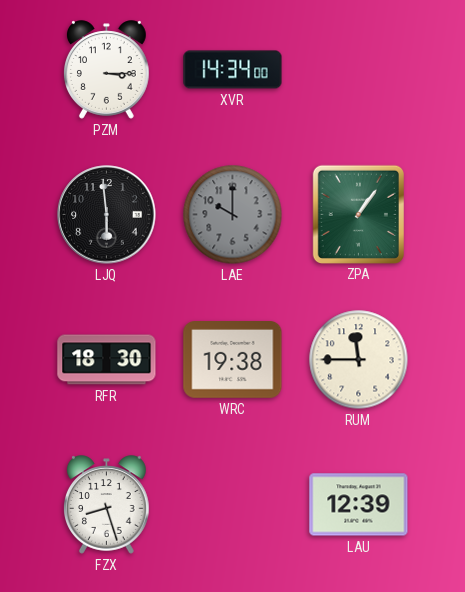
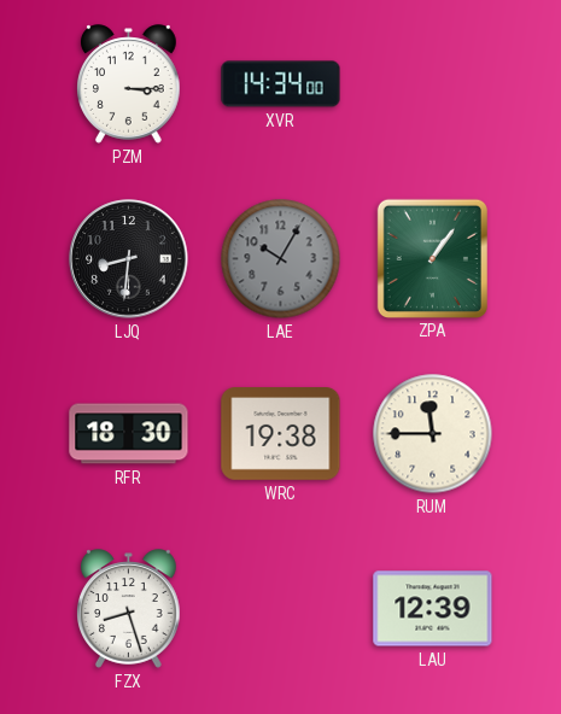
LJQ: 5:59 -> 8:31
LAE: 10:00 -> 10:05
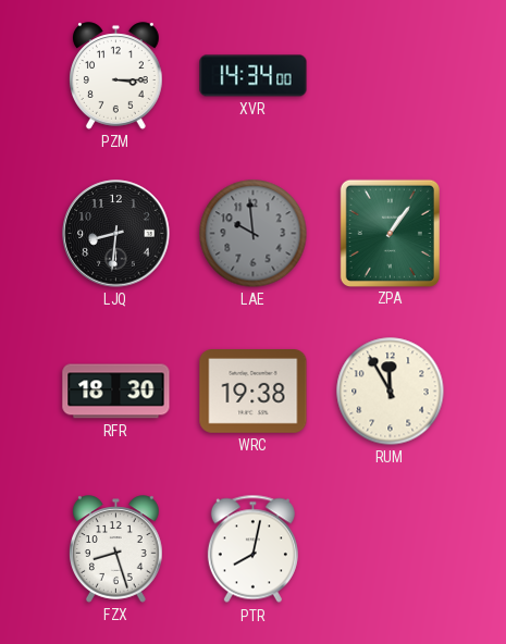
LAE: 10:05 -> 9:59
RUM: 11:45 -> 11:55
PTR: none -> 8:02
LAU: 12:39 -> none
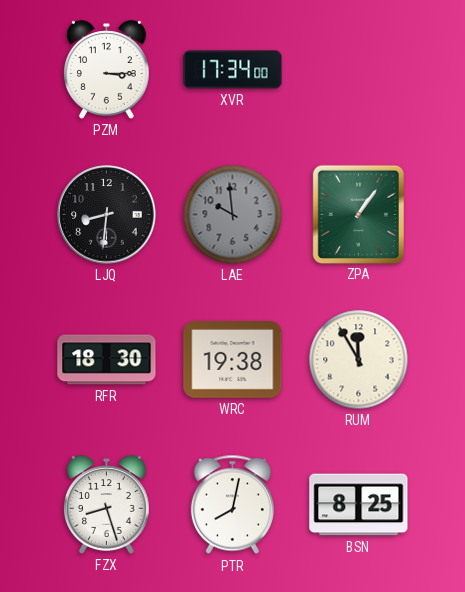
XVR: 14:34 -> 17:34
BSN: none -> 8:25
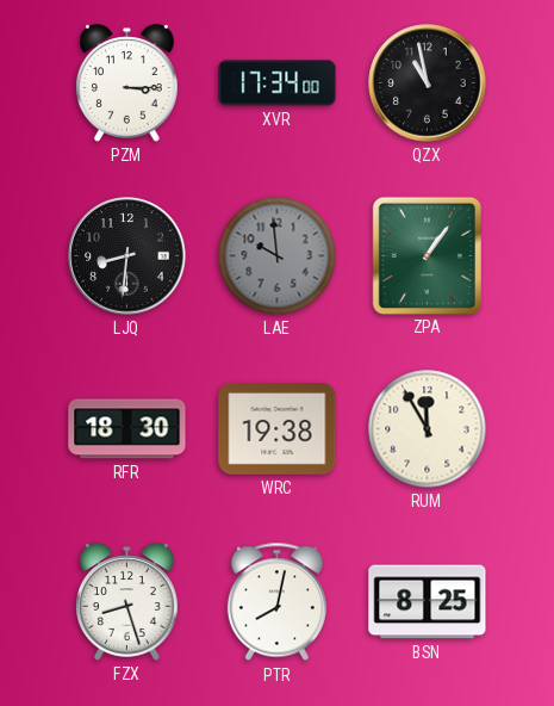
QZX: none -> 10:58
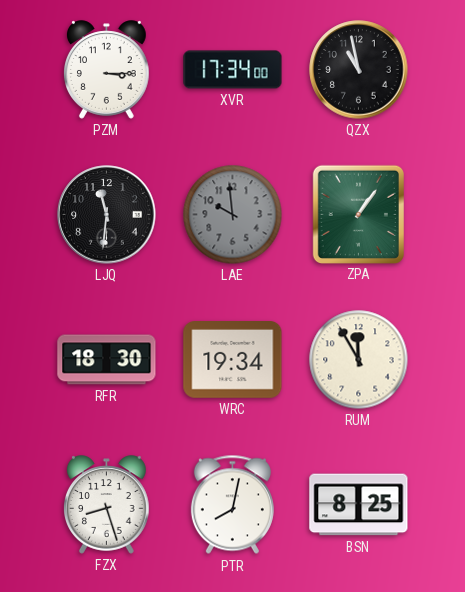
LJQ: 8:31 -> 11:31
WRC: 19:38 -> 19:34
